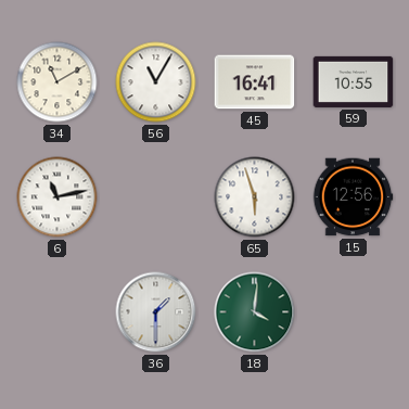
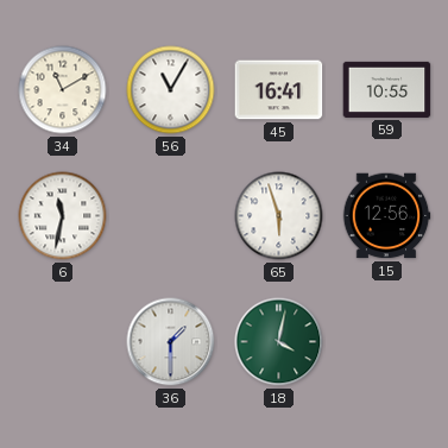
6: 11:13 -> 11:32
18: 4:01 -> 4:02
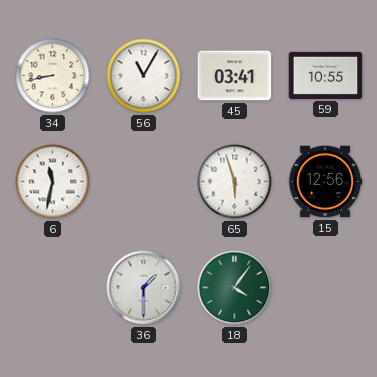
34: 11:10 -> 8:43
45: 16:41 -> 03:41
18: 4:02 -> 4:06
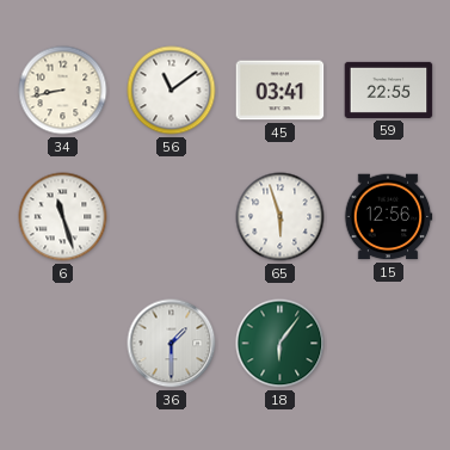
56: 11:05 -> 11:09
59: 10:55 -> 22:55
6: 11:32 -> 11:27
18: 4:06 -> 6:06
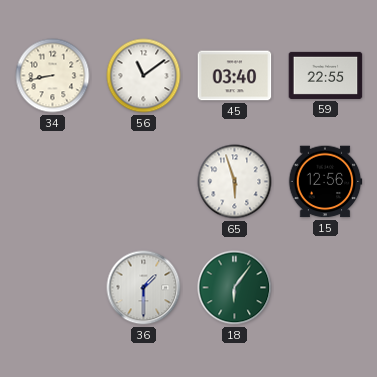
45: 03:41 -> 03:40
6: 11:27 -> none
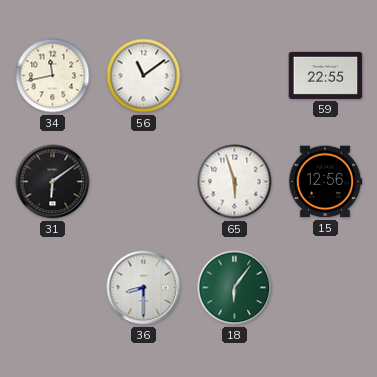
34: 8:43 -> 11:43
45: 03:40 -> none
31: none -> 6:09
36: 1:30 -> 8:30
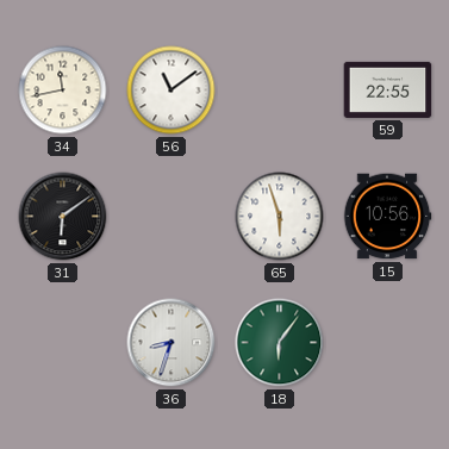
15: 12:56 -> 10:56
36: 8:30 -> 8:33
